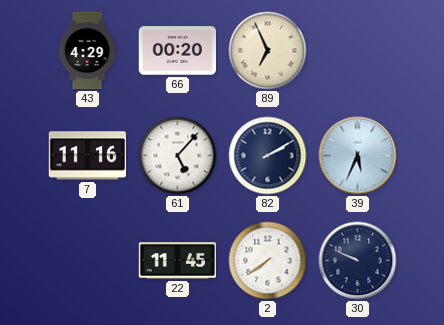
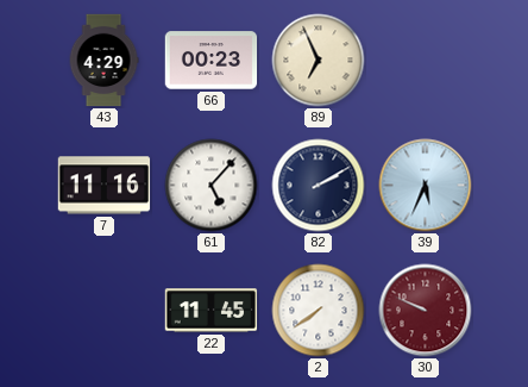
66: 00:20 -> 00:23
30 dial: navy -> burgundy
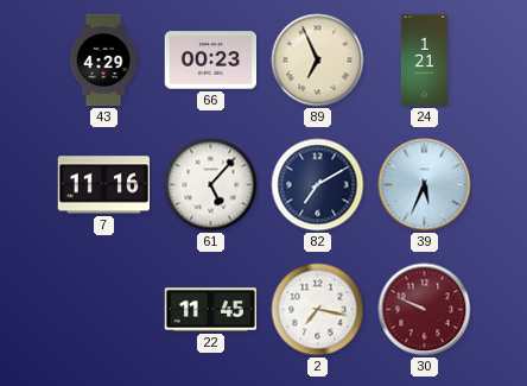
24: none -> 1:21
82: 2:10 -> 7:10
2: 7:39 -> 7:17
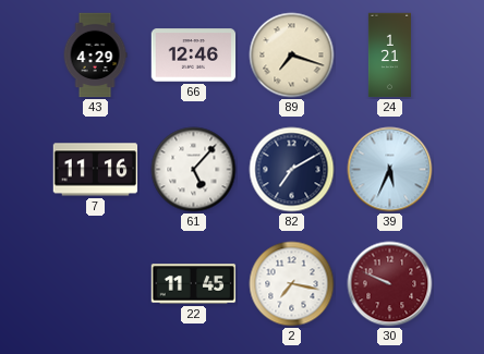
66: 00:23 -> 12:46
89: 6:56 -> 7:18
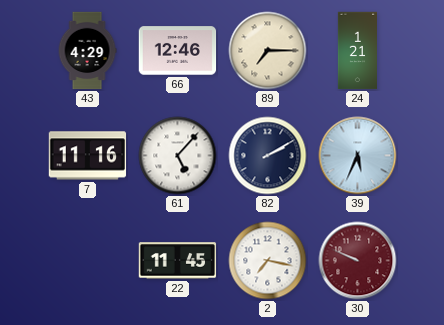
89: 7:18 -> 7:15
82: 7:10 -> 2:10
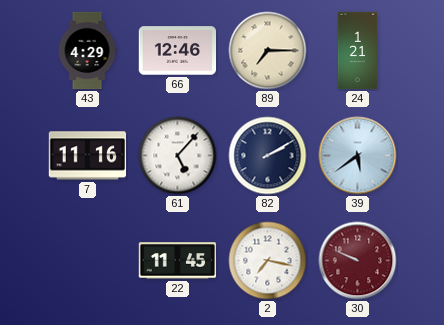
39: 5:34 -> 5:39
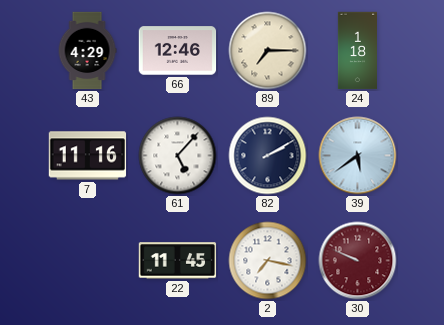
24: 1:21 -> 1:18
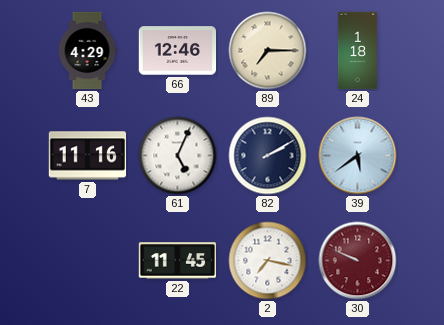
61: 5:07 -> 5:04
